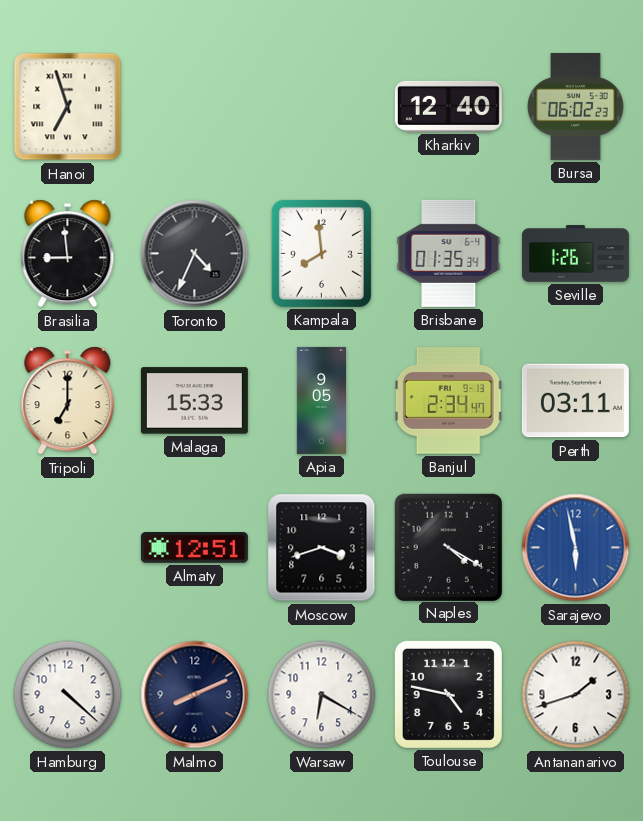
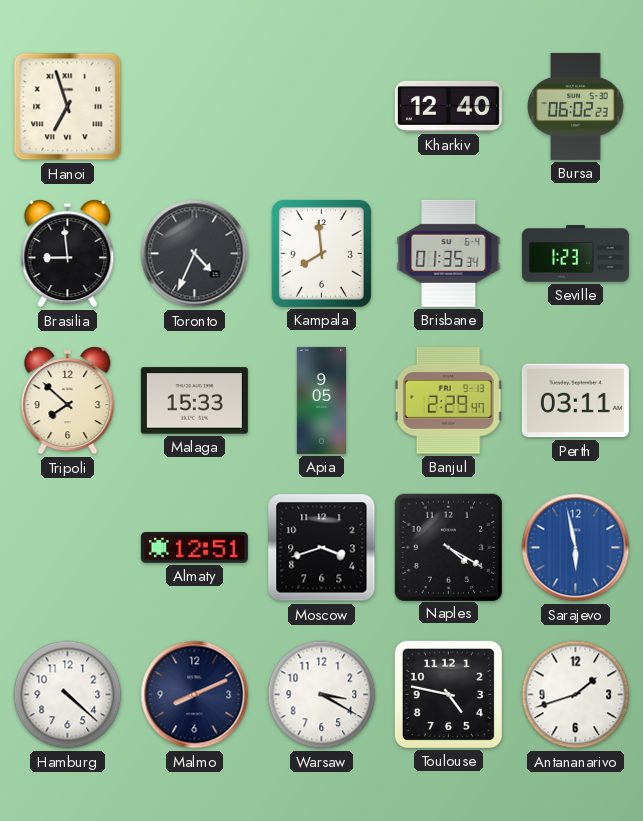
Seville: 1:26 -> 1:23
Tripoli: 7:00 -> 7:52
Banjul: 2:34 -> 2:29
Warsaw: 6:20 -> 3:20
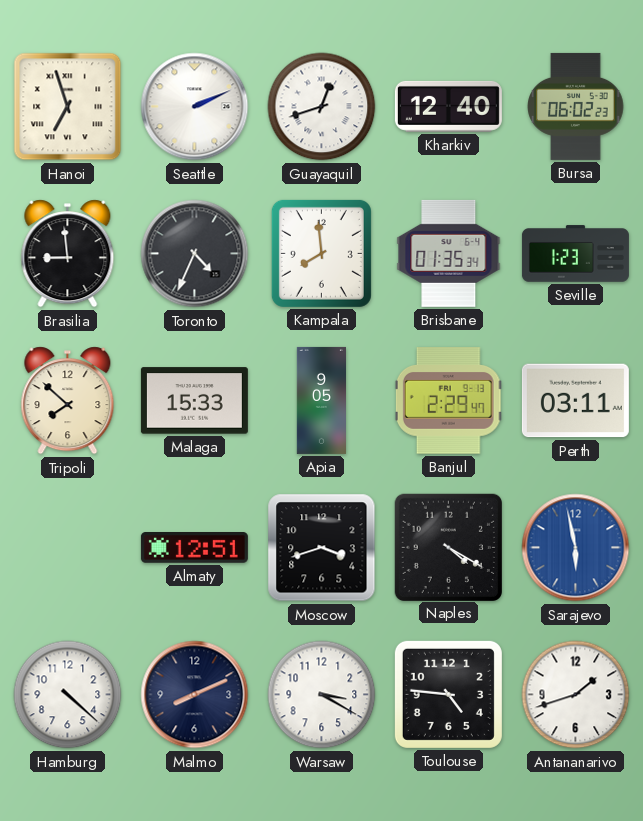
Seattle: none -> 2:11
Guayaquil: none -> 12:42
Toulouse: 4:47 -> 4:46
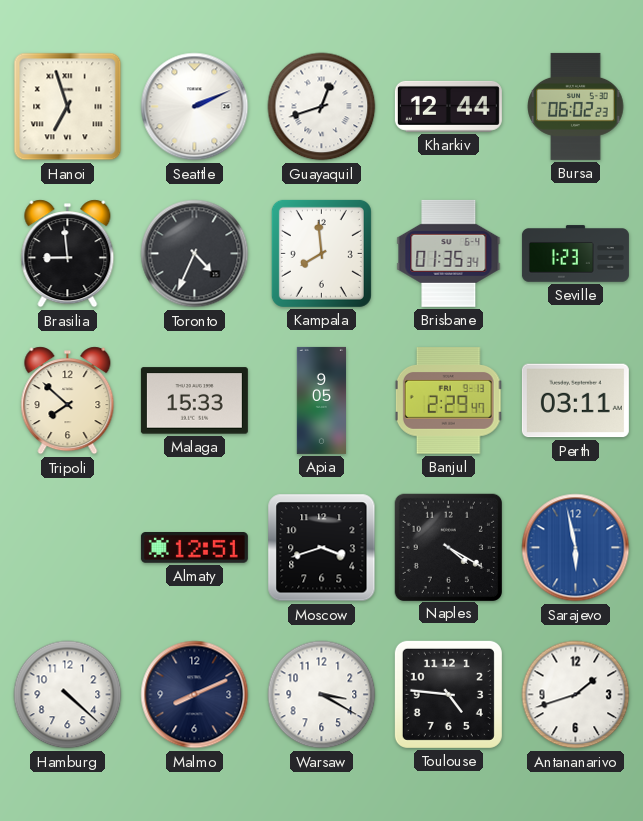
Kharkiv: 12:40 -> 12:44
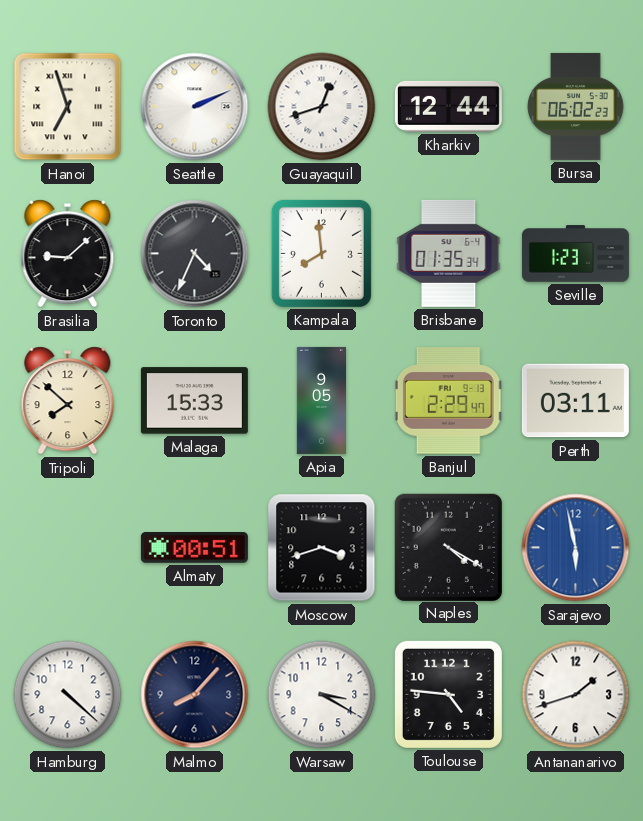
Brasilia: 8:59 -> 9:08
Almaty: 12:51 -> 00:51
Malmo: 8:11 -> 8:07
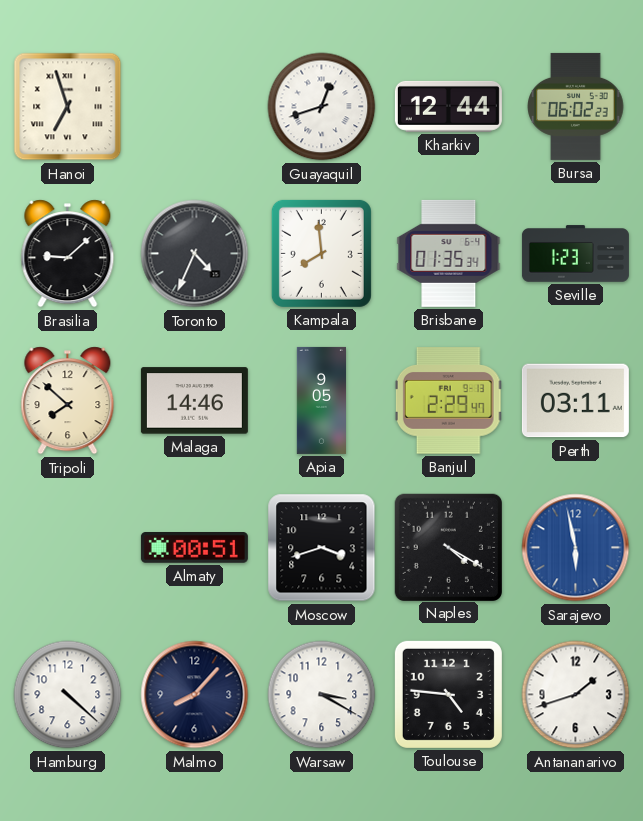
Seattle: 2:11 -> none
Malaga: 15:33 -> 14:46
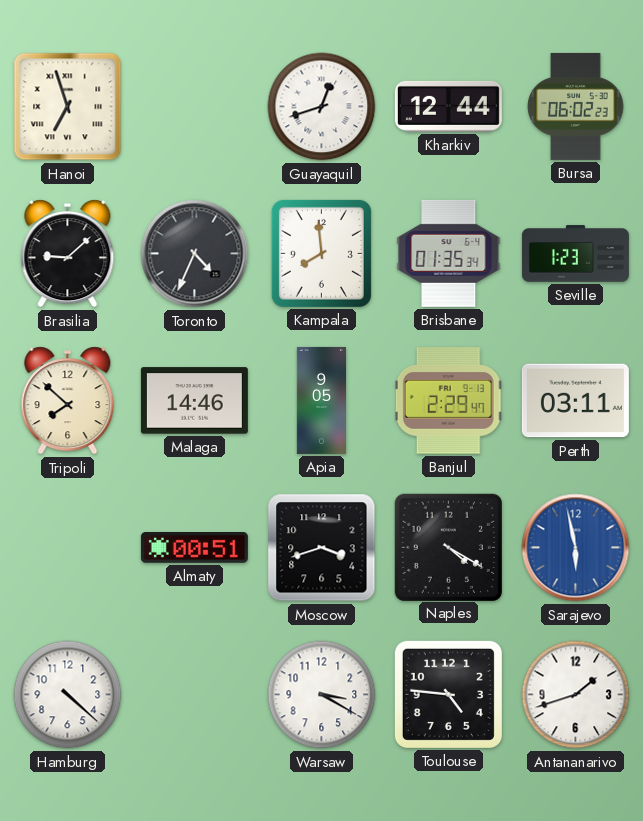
Malmo: 8:07 -> none
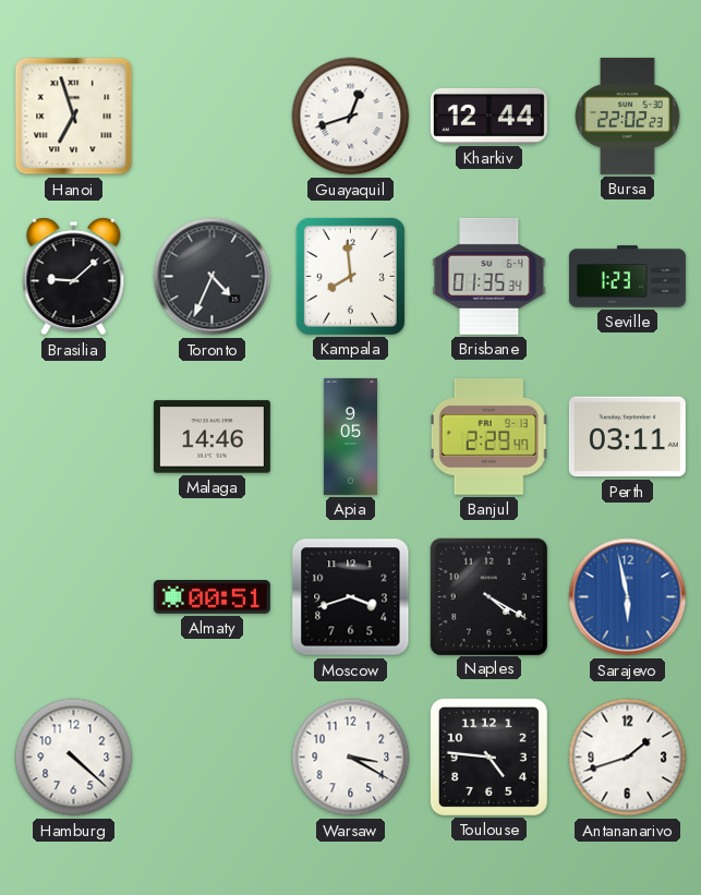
Bursa: 06:02 -> 22:02
Tripoli: 7:52 -> none
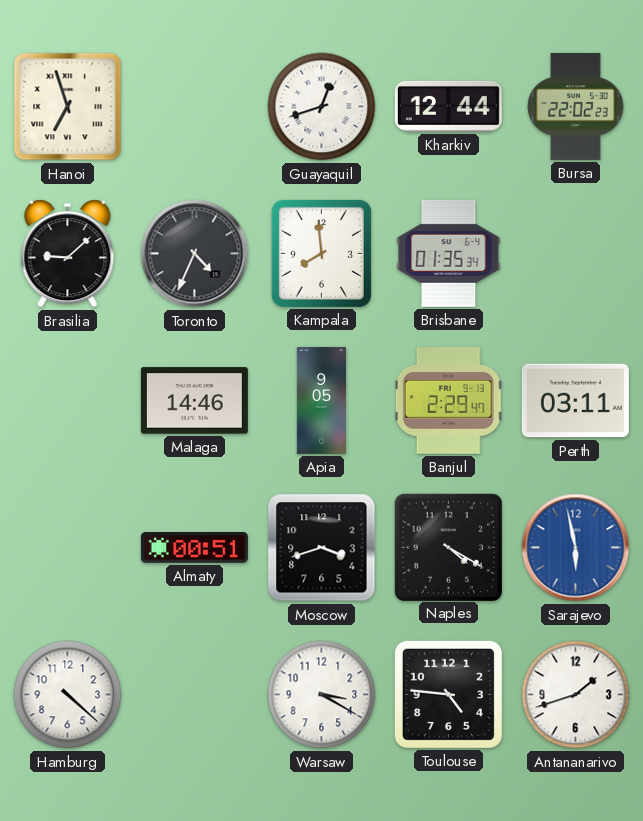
Seville: 1:23 -> none
